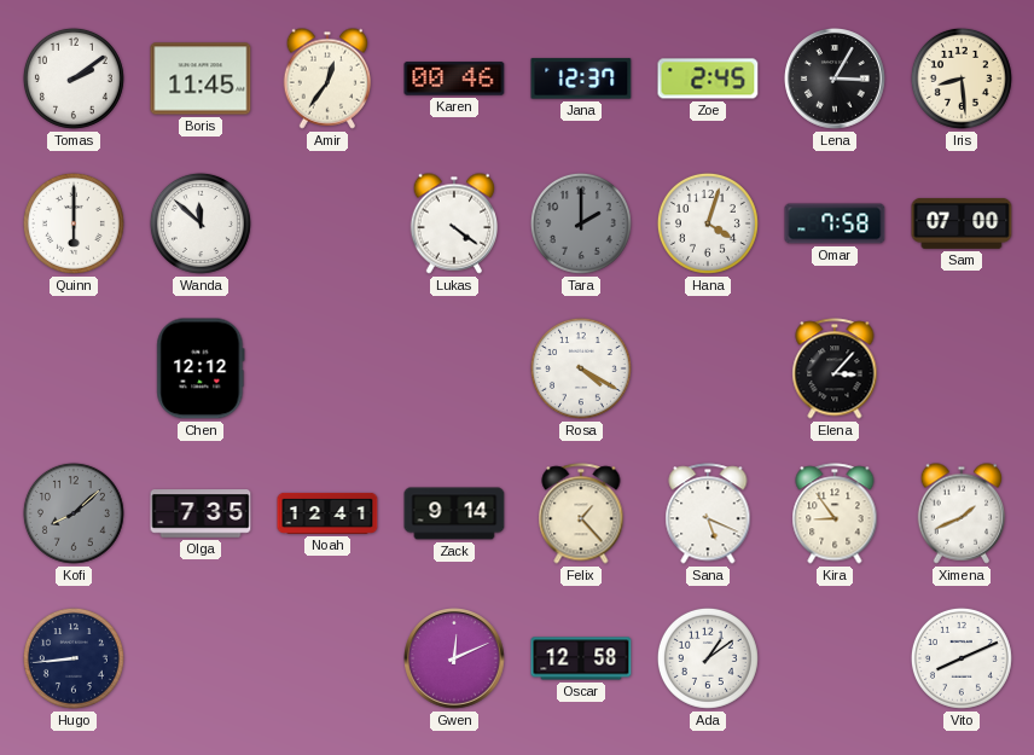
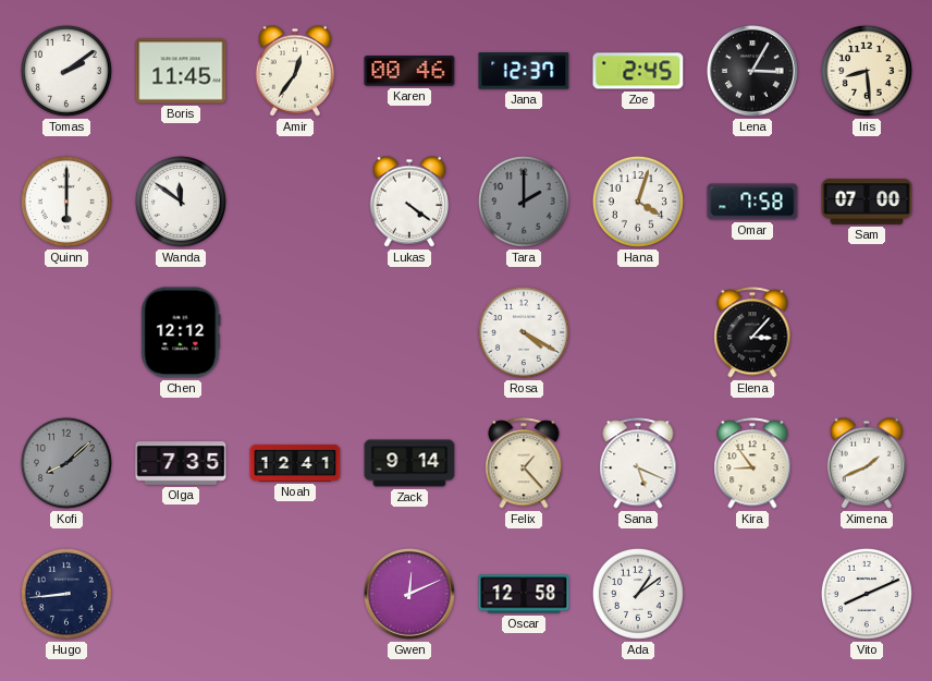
Wanda: 11:52 -> 11:51
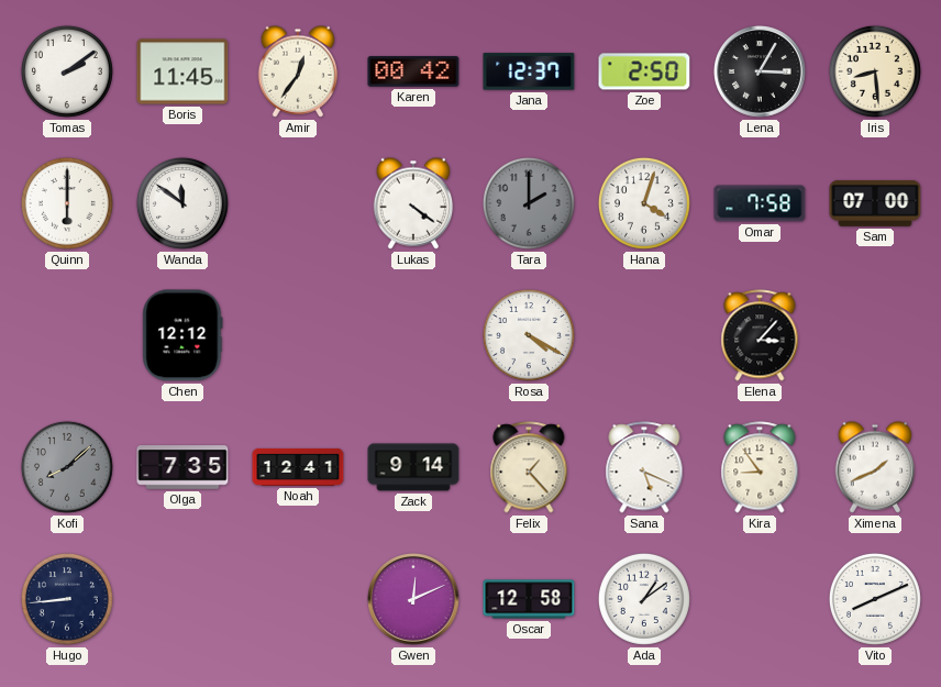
Karen: 00:46 -> 00:42
Zoe: 2:45 -> 2:50
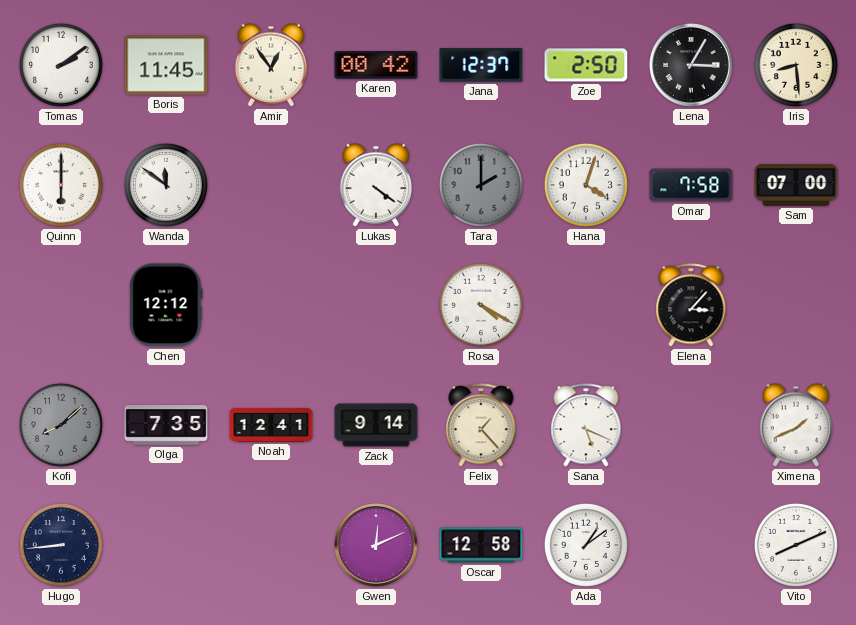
Amir: 12:36 -> 12:54
Kira: 8:54 -> none
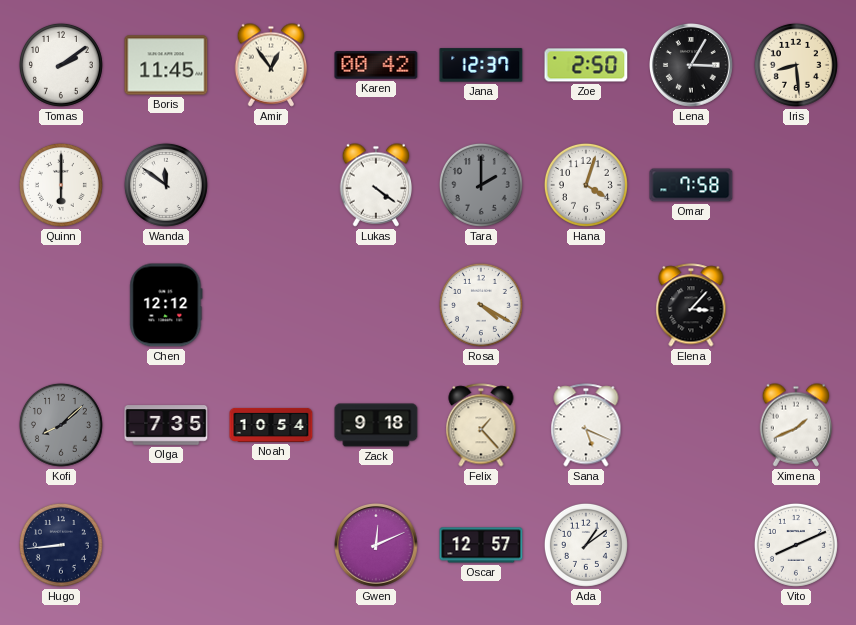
Sam: 07:00 -> none
Noah: 12:41 -> 10:54
Zack: 9:14 -> 9:18
Oscar: 12:58 -> 12:57
